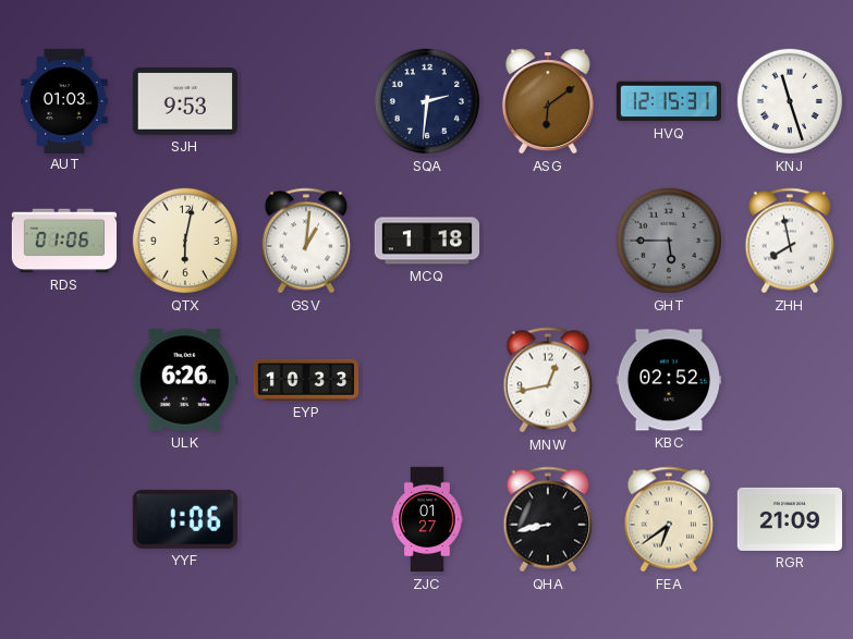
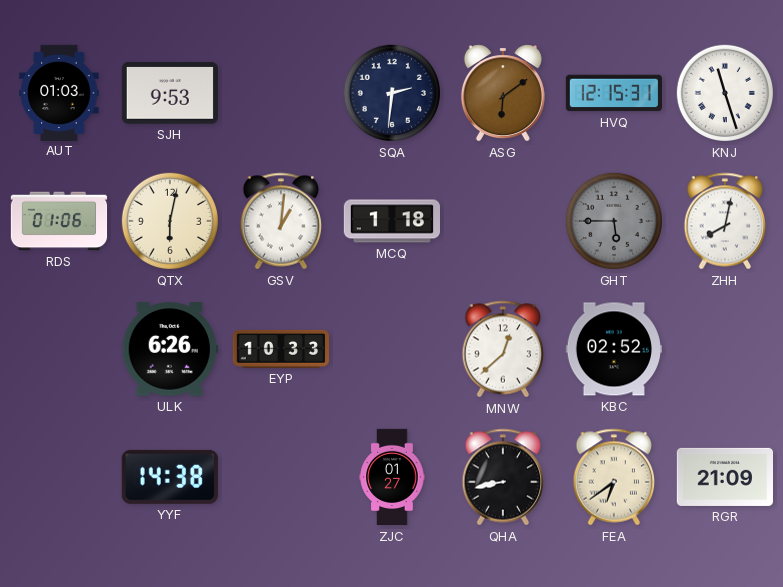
ZHH: 7:58 -> 8:02
MNW: 12:43 -> 12:38
YYF: 1:06 -> 14:38
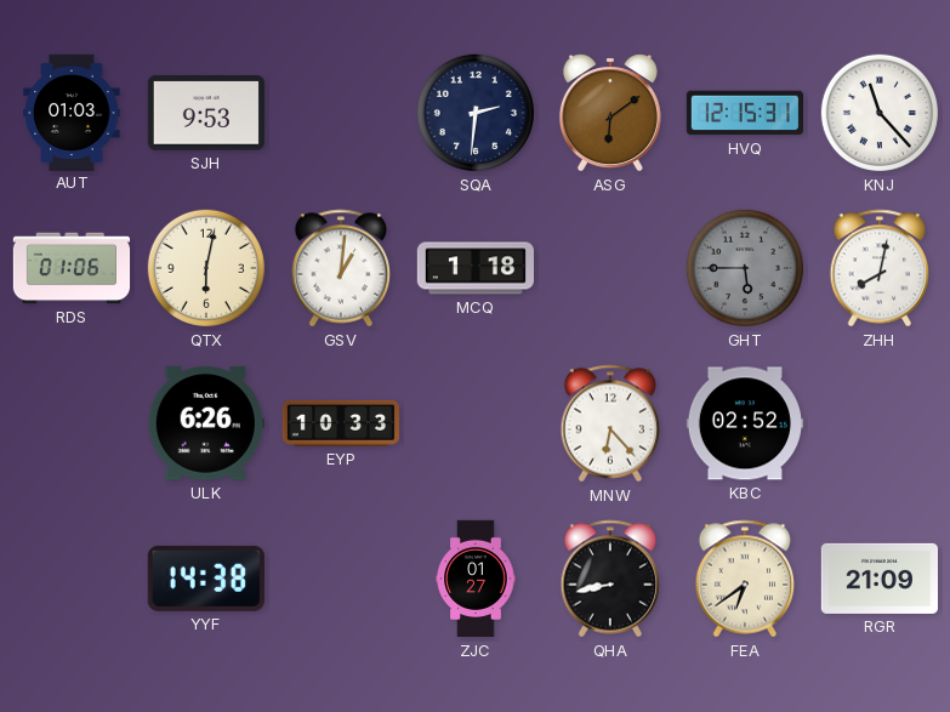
KNJ: 11:27 -> 11:23
MNW: 12:38 -> 6:23
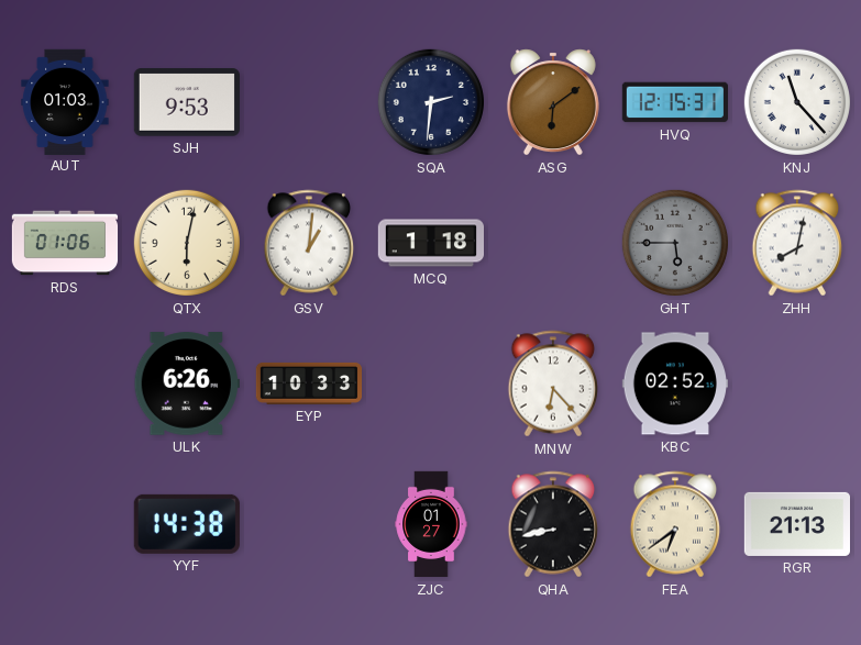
RGR: 21:09 -> 21:13
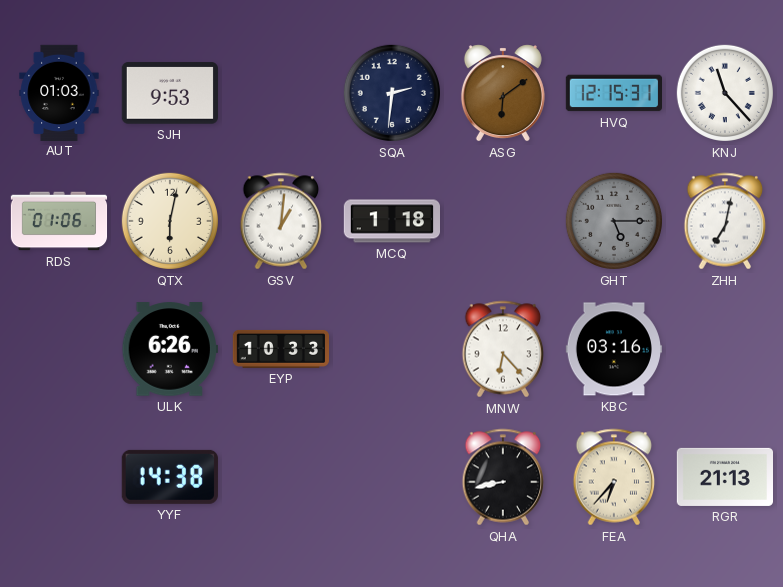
GHT: 5:45 -> 5:15
ZHH: 8:02 -> 7:02
KBC: 02:52 -> 03:16
ZJC: 01:27 -> none
FEA: 6:39 -> 6:37
